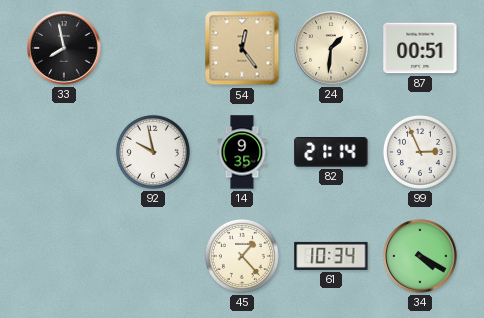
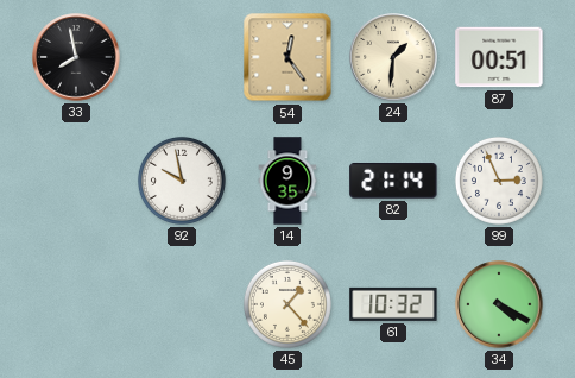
61: 10:34 -> 10:32
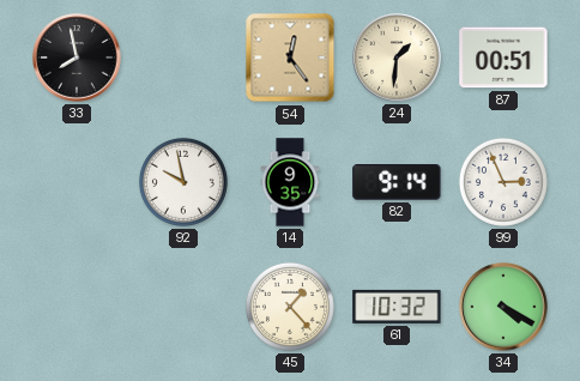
82: 21:14 -> 9:14
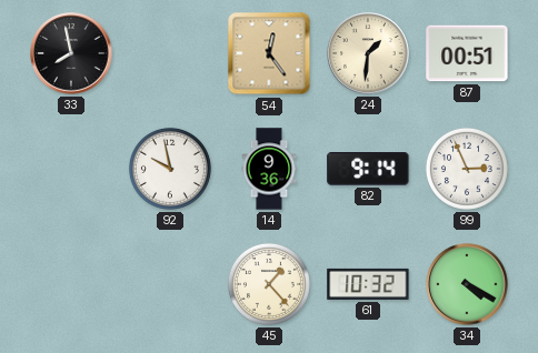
14: 9:35 -> 9:36
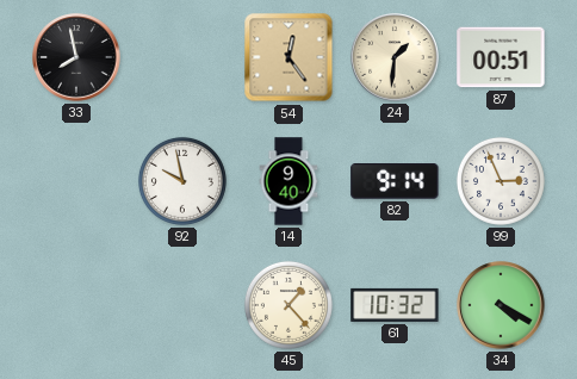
14: 9:36 -> 9:40
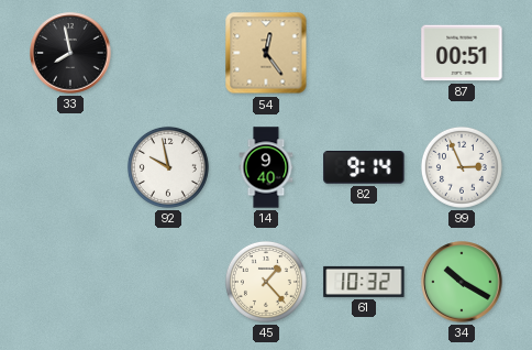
24: 1:31 -> none
34: 4:20 -> 10:20
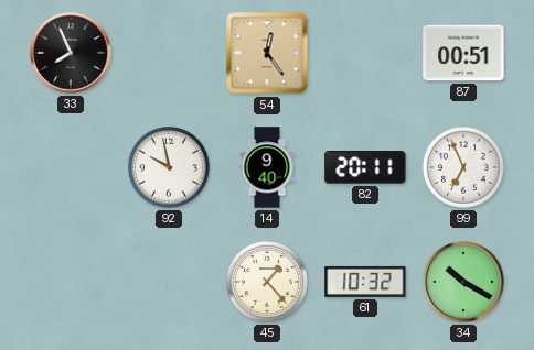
33: 7:58 -> 7:56
82: 9:14 -> 20:11
99: 2:56 -> 6:56
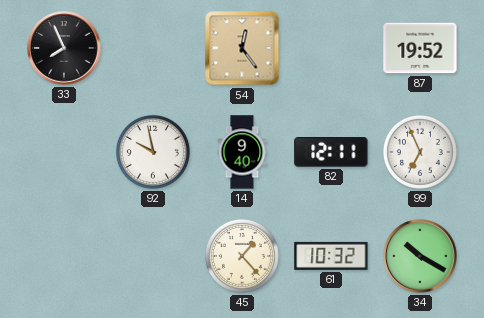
87: 00:51 -> 19:52
82: 20:11 -> 12:11
